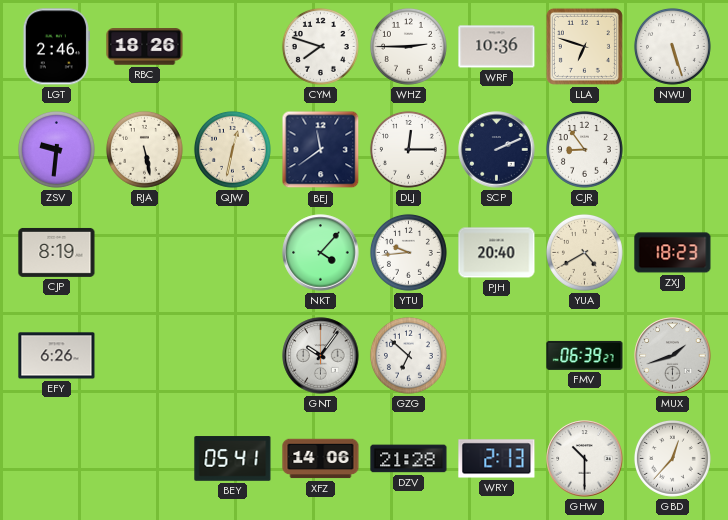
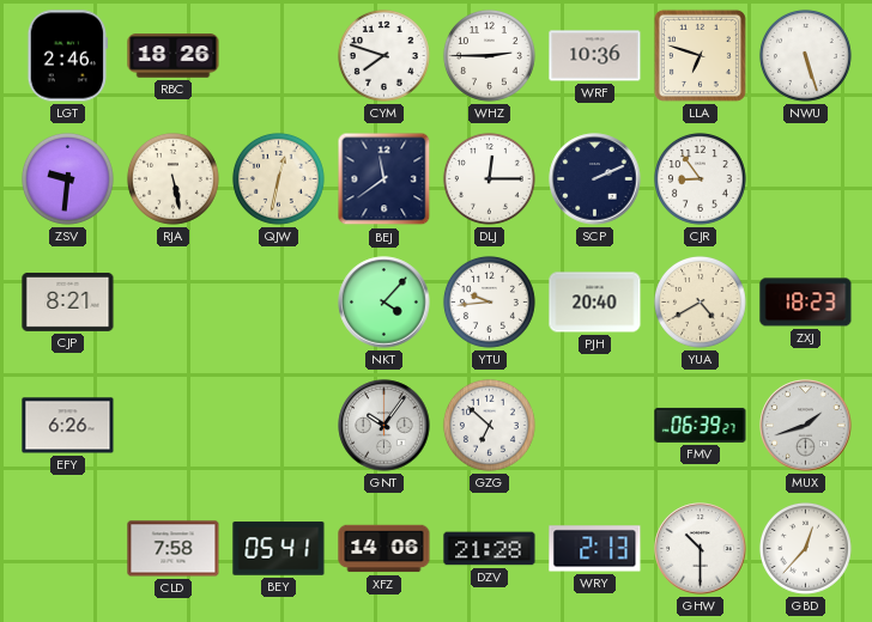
CJP: 8:19 -> 8:21
CLD: none -> 7:58
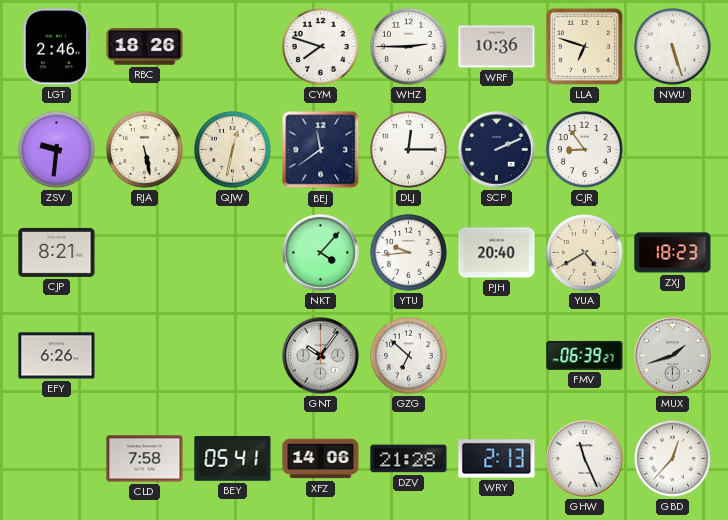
GHW: 10:30 -> 11:26
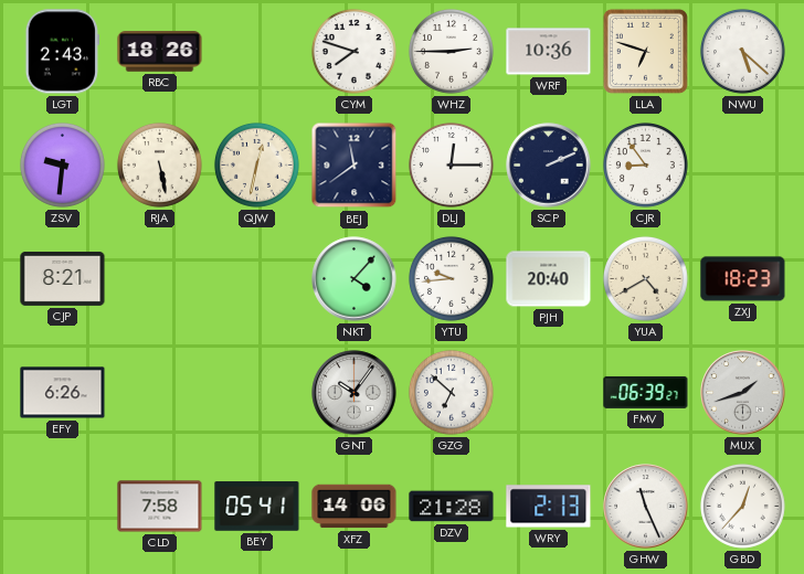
LGT: 2:46 -> 2:43
NWU: 5:27 -> 5:22
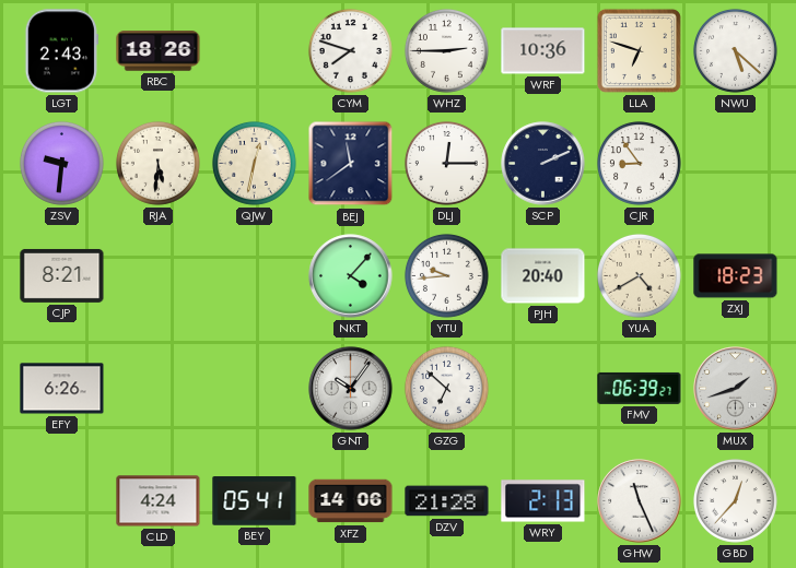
RJA: 5:28 -> 5:31
CLD: 7:58 -> 4:24
